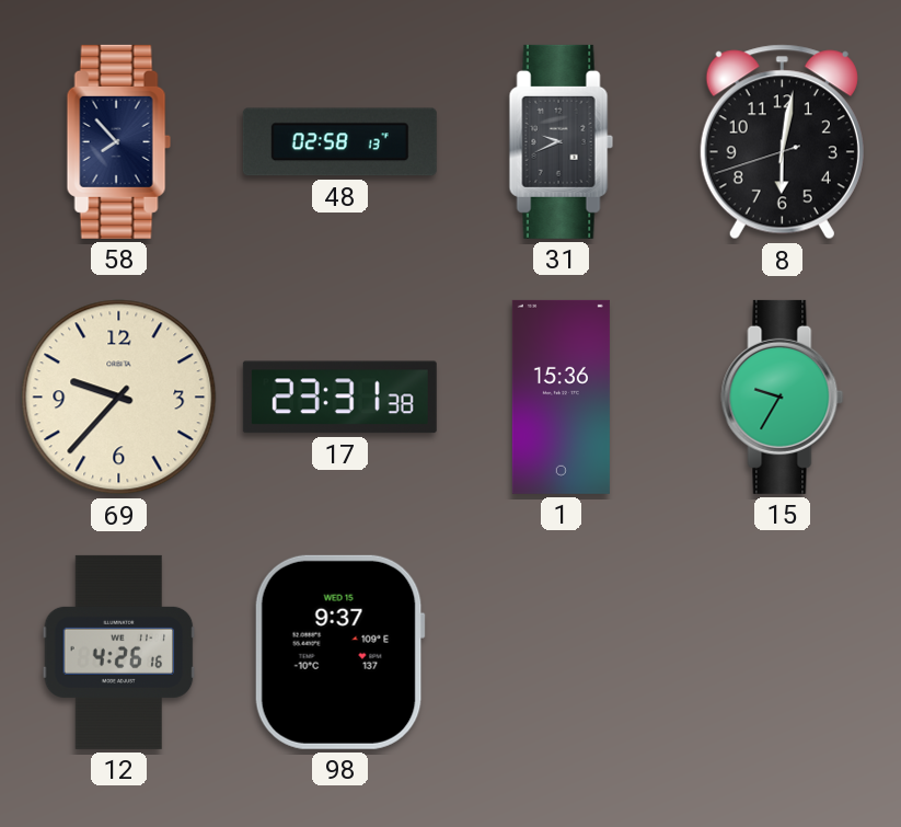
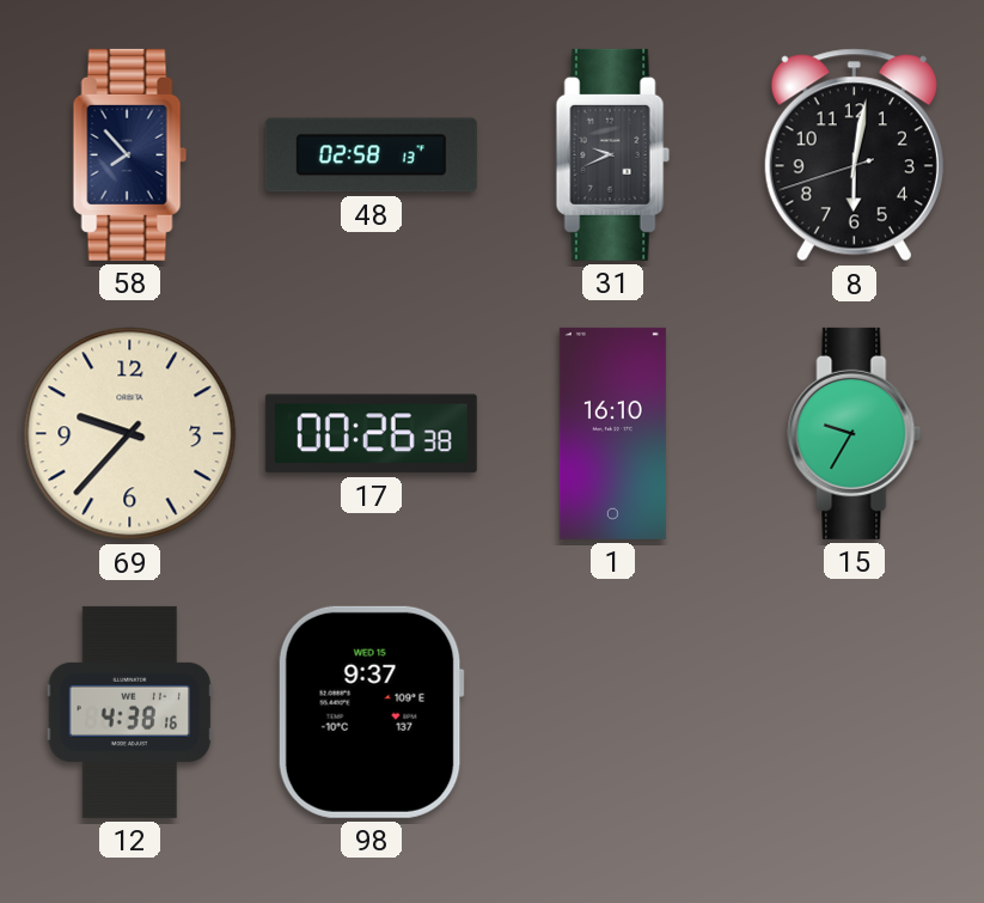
17: 23:31 -> 00:26
1: 15:36 -> 16:10
12: 4:26 -> 4:38
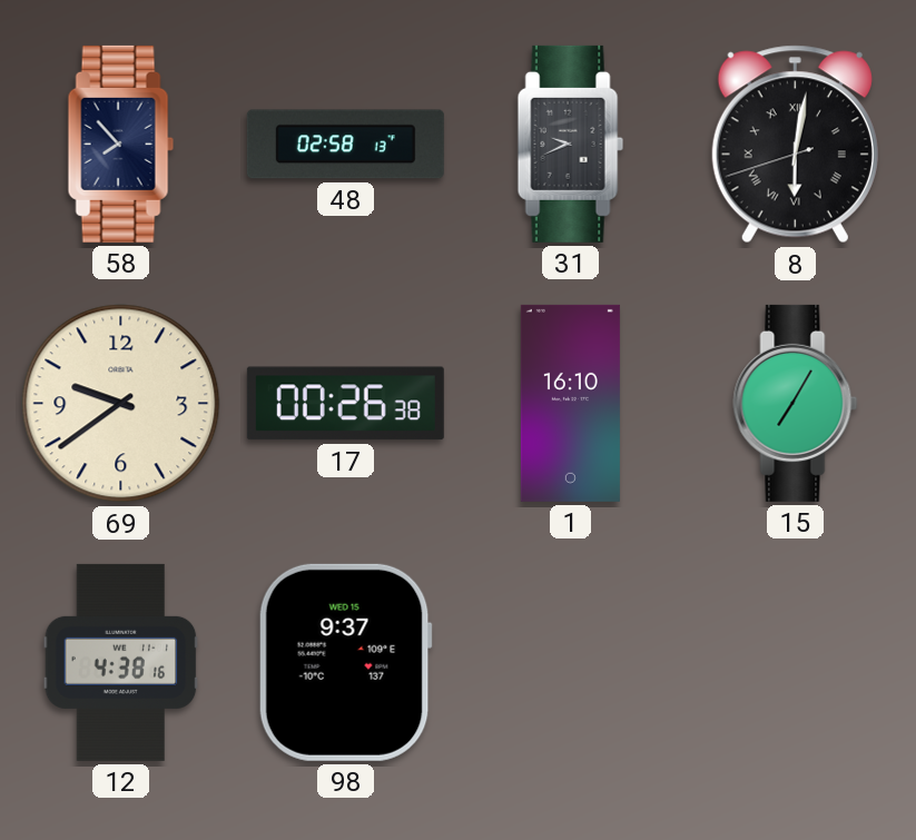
8 numerals: Arabic -> Roman
69: 9:37 -> 9:39
15: 9:35 -> 7:05
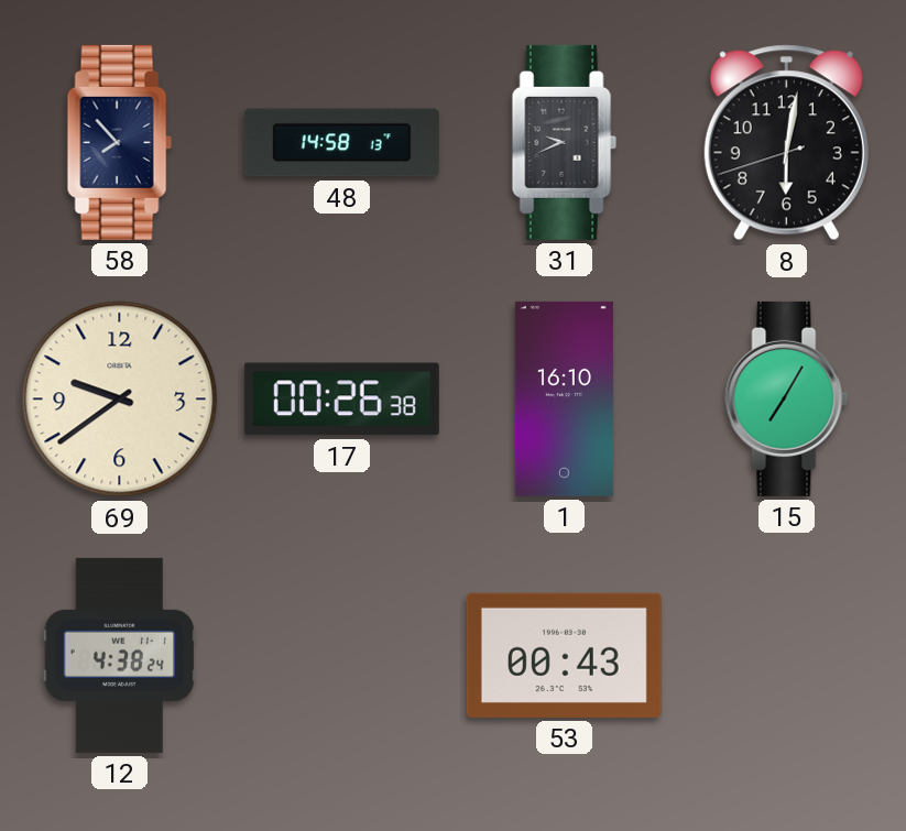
48: 02:58 -> 14:58
8 numerals: Roman -> Arabic
12: 4:38:16 -> 4:38:24
98: 9:37 -> none
53: none -> 00:43
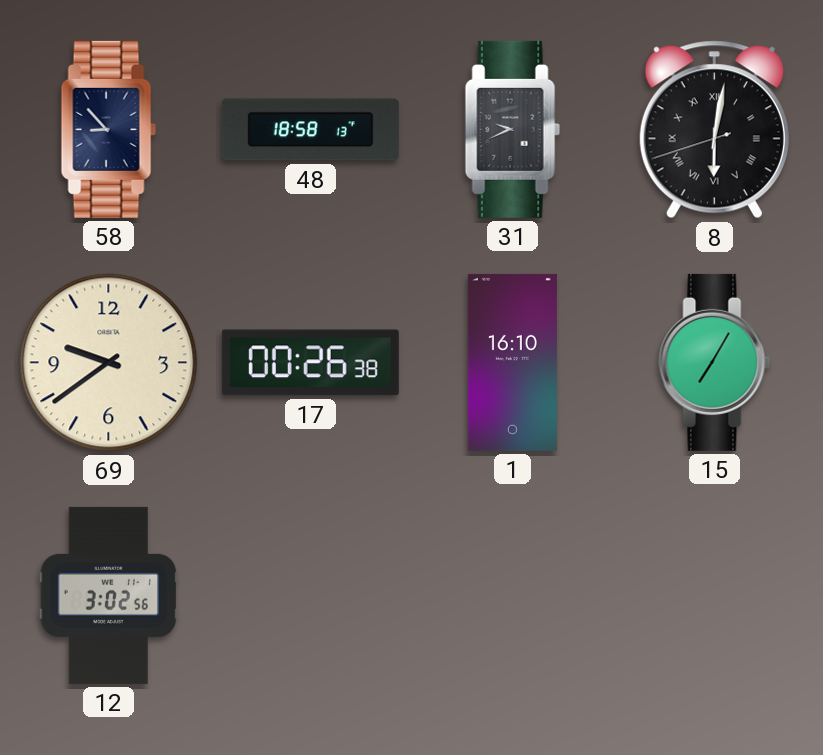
58: 7:53 -> 8:53
48: 14:58 -> 18:58
8 numerals: Arabic -> Roman
12: 4:38 -> 3:02
53: 00:43 -> none
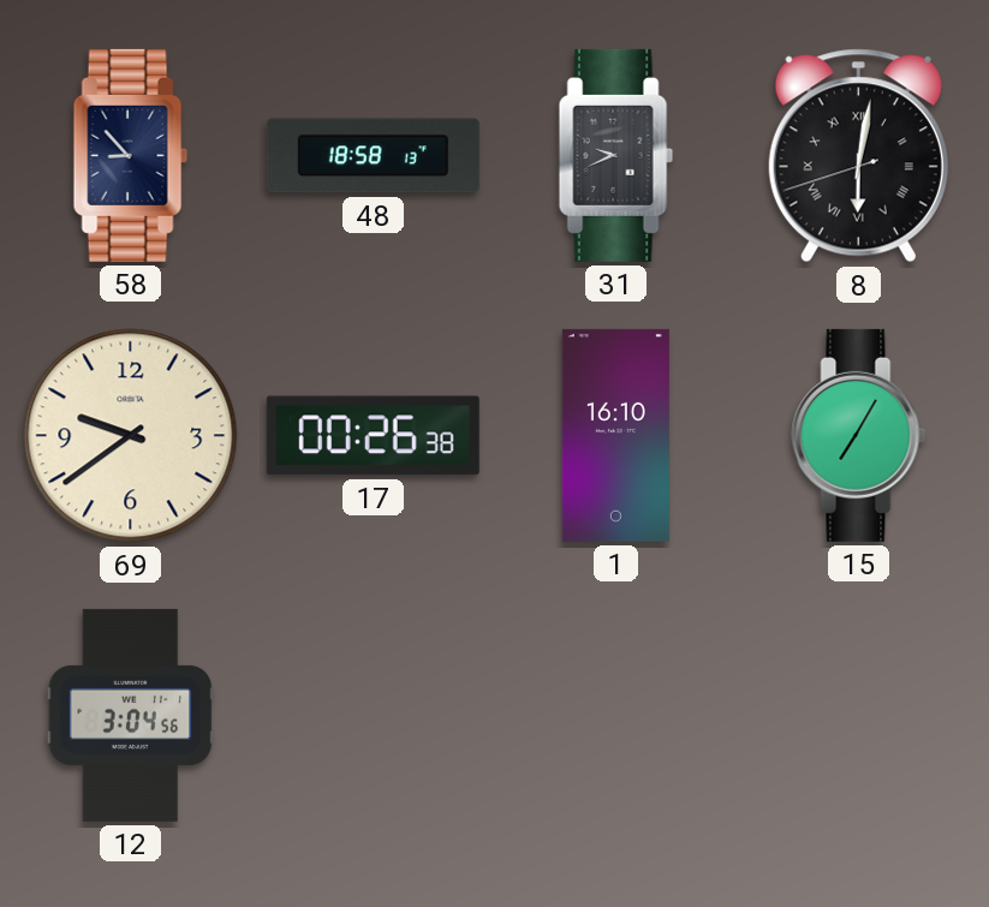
12: 3:02 -> 3:04
